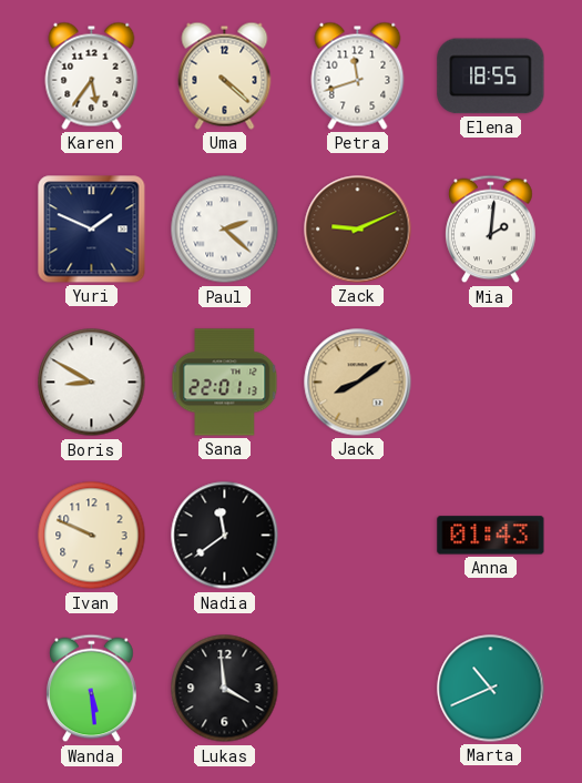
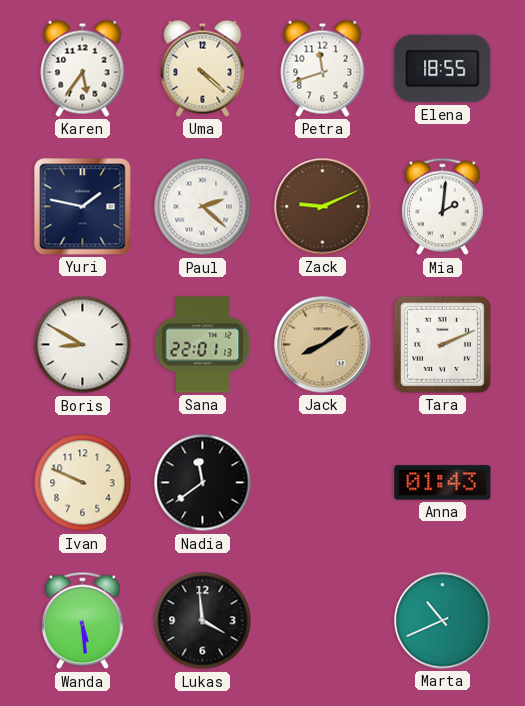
Yuri: 1:49 -> 1:47
Tara: none -> 2:11
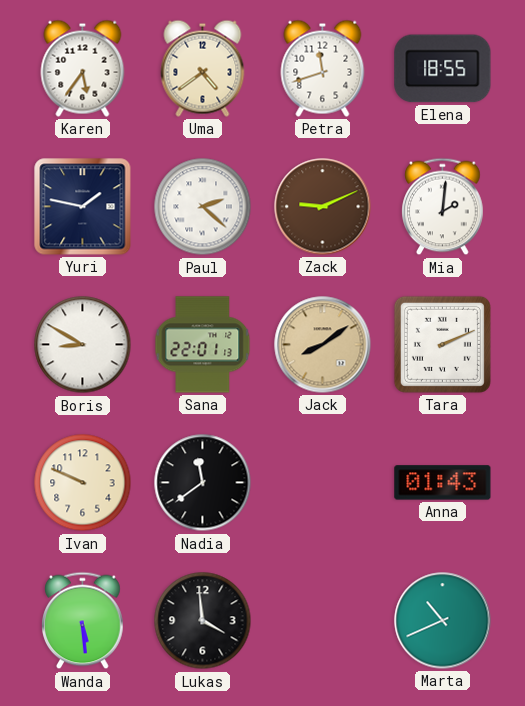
Uma: 4:22 -> 4:39
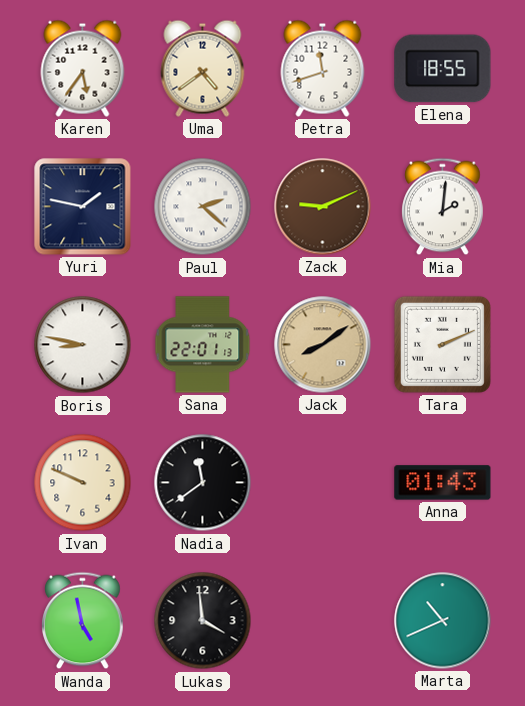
Boris: 8:50 -> 8:47
Wanda: 5:29 -> 4:58
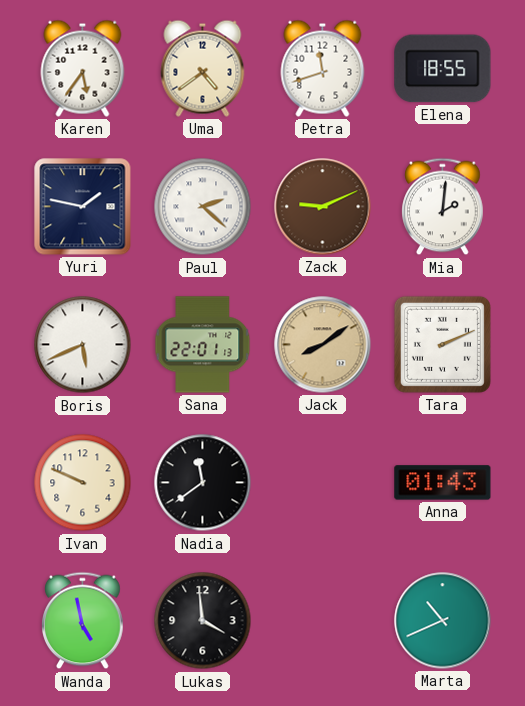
Boris: 8:47 -> 5:41
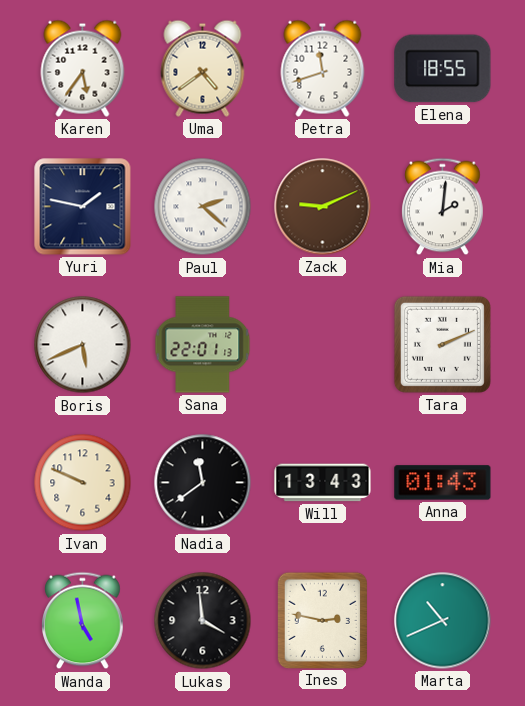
Jack: 8:09 -> none
Will: none -> 13:43
Ines: none -> 2:47
